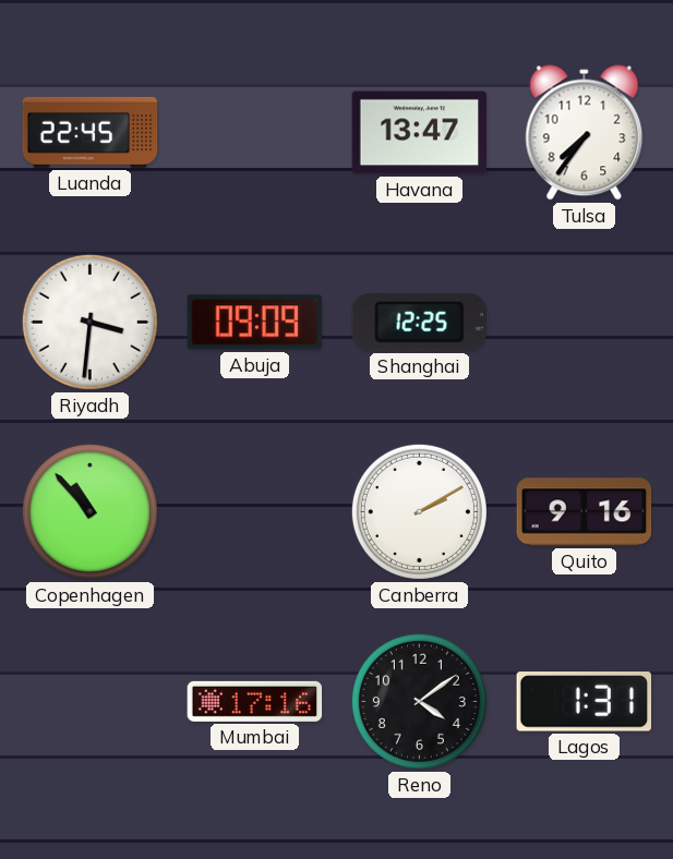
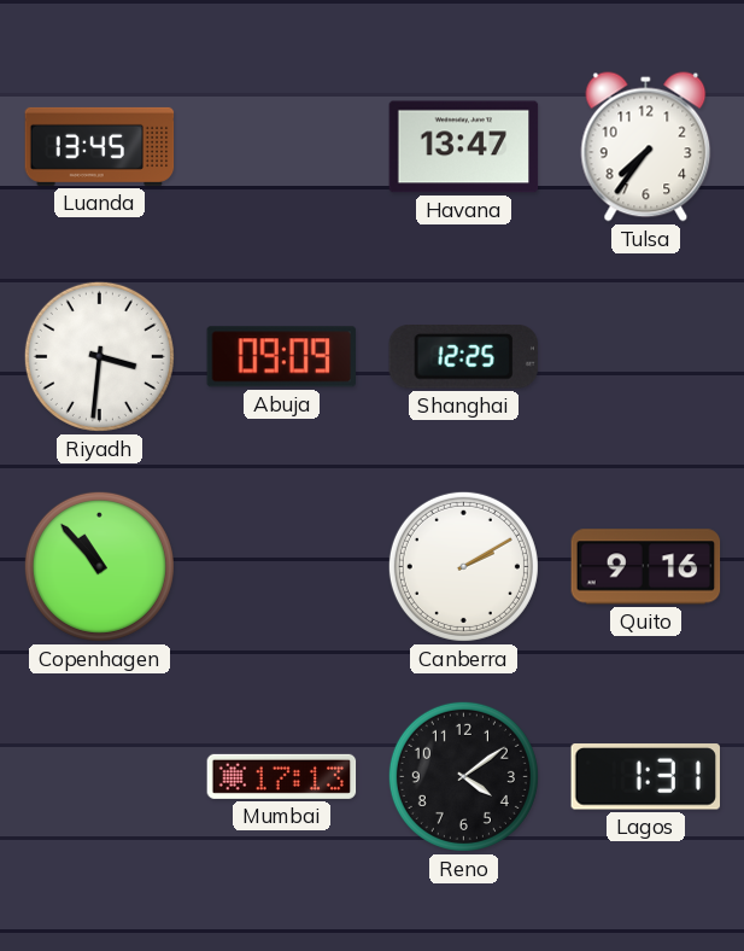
Luanda: 22:45 -> 13:45
Mumbai: 17:16 -> 17:13
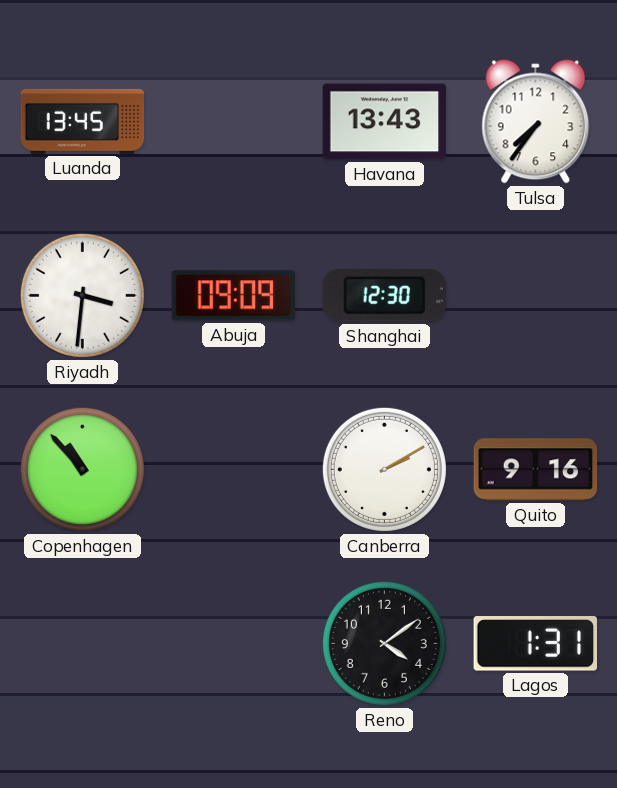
Havana: 13:47 -> 13:43
Shanghai: 12:25 -> 12:30
Mumbai: 17:13 -> none
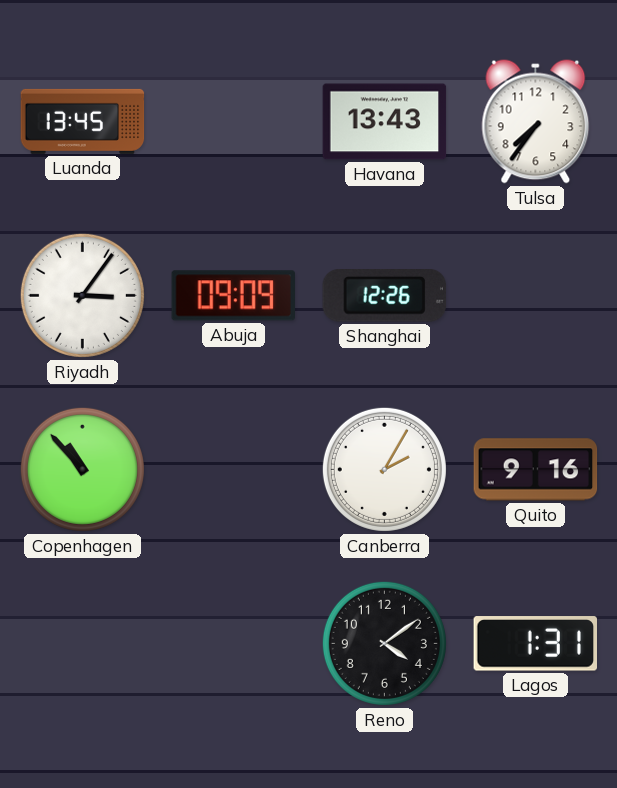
Riyadh: 3:31 -> 3:06
Shanghai: 12:30 -> 12:26
Canberra: 2:10 -> 2:05
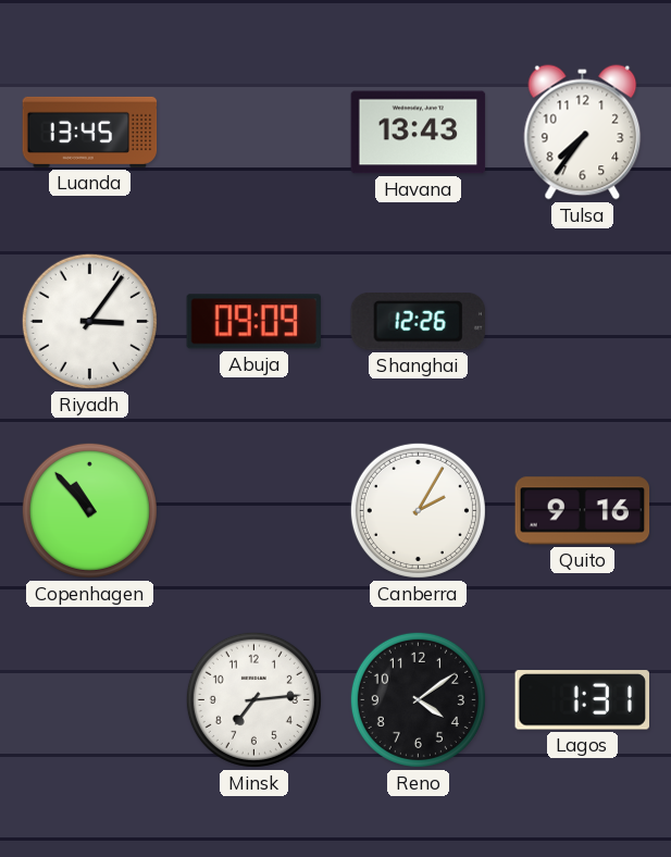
Minsk: none -> 7:14
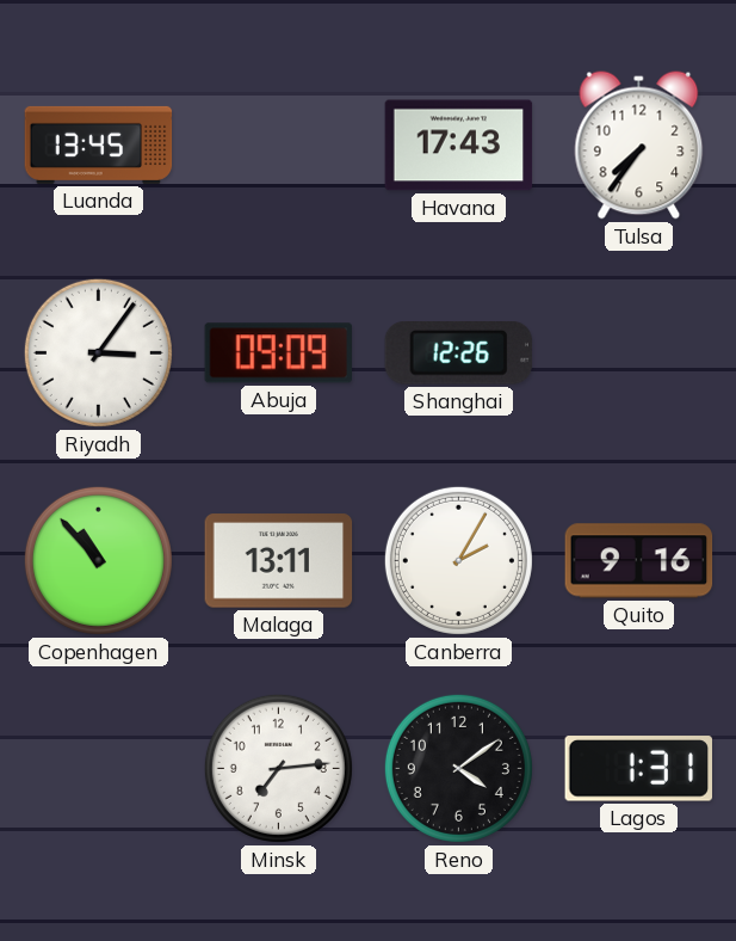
Havana: 13:43 -> 17:43
Malaga: none -> 13:11
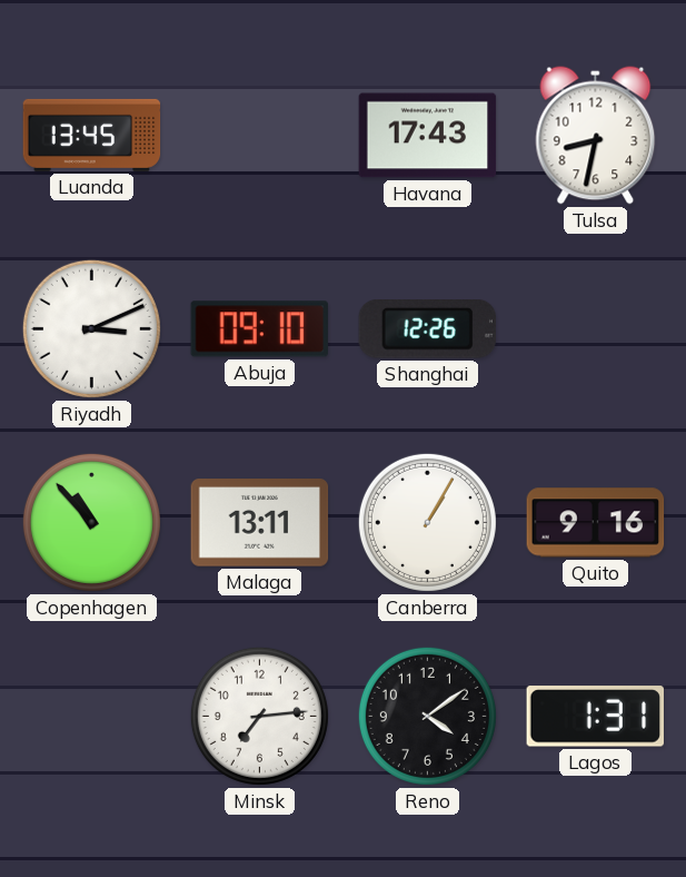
Tulsa: 7:36 -> 8:32
Riyadh: 3:06 -> 3:11
Abuja: 09:09 -> 09:10
Canberra: 2:05 -> 1:05
